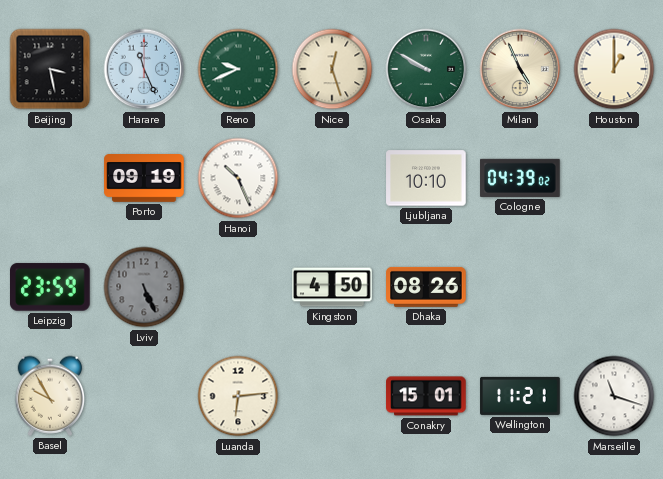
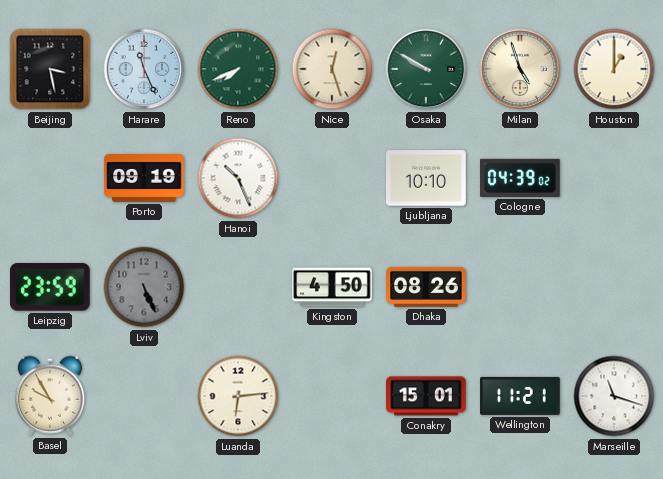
Reno: 9:41 -> 7:41
Milan: 4:56 -> 4:57
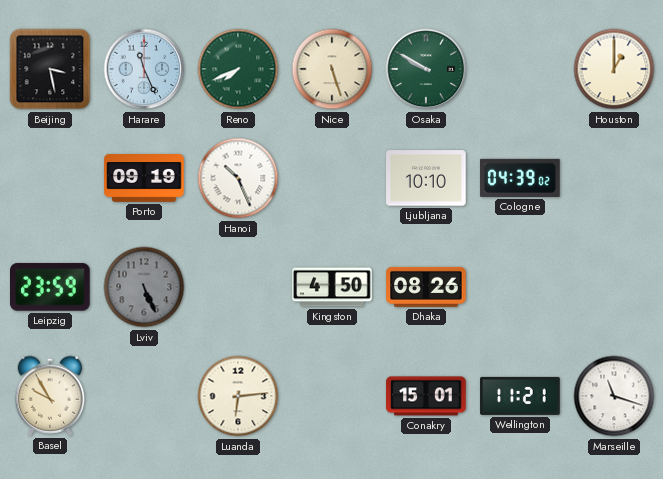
Nice: 12:27 -> 5:27
Milan: 4:57 -> none
